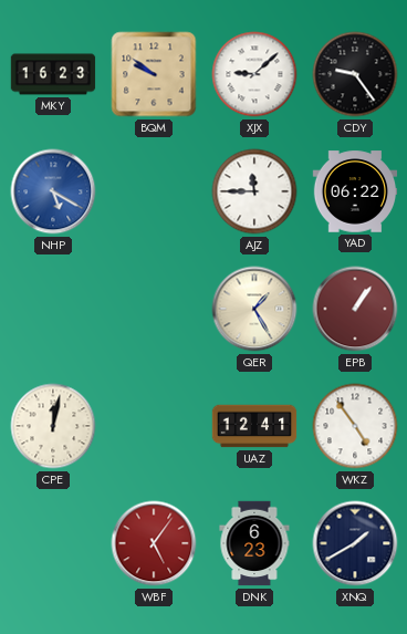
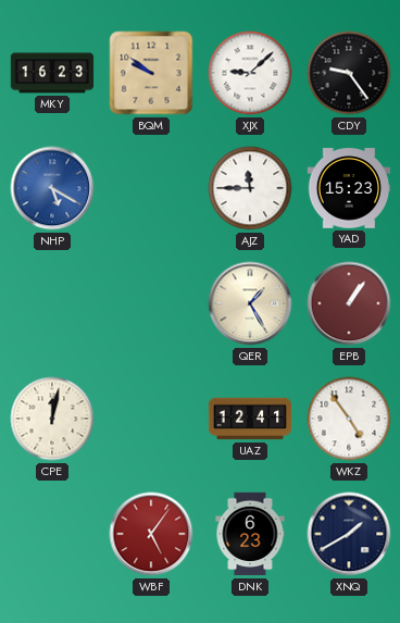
YAD: 06:22 -> 15:23
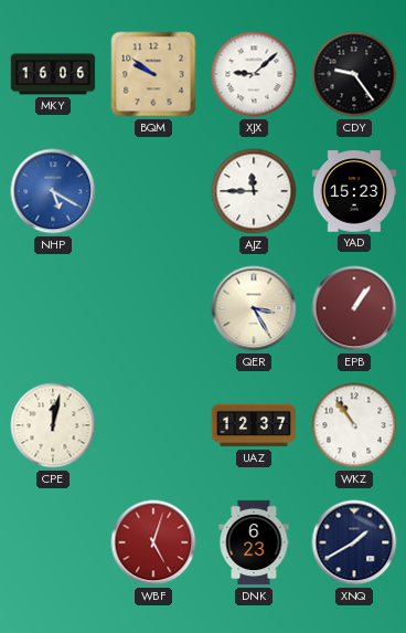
MKY: 16:23 -> 16:06
QER: 1:25 -> 3:25
UAZ: 12:41 -> 12:37
WKZ: 4:54 -> 10:54
WBF: 5:06 -> 5:03
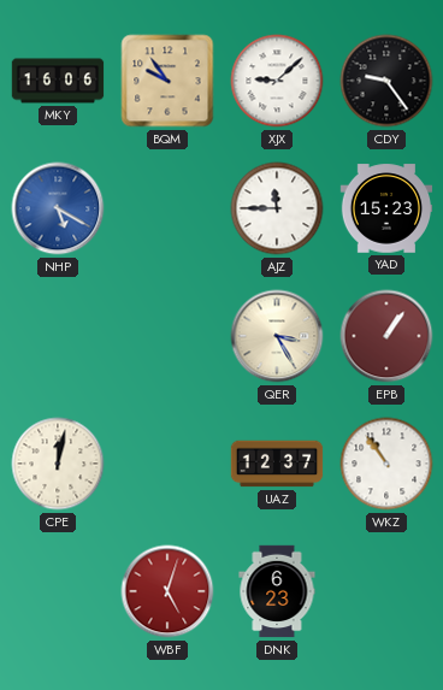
BQM: 9:51 -> 9:54
XNQ: 1:40 -> none
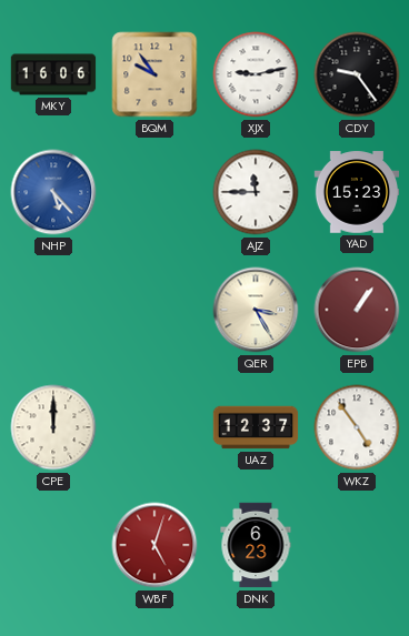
XJX: 9:08 -> 9:13
NHP: 5:20 -> 5:23
CPE: 12:02 -> 12:00
WKZ: 10:54 -> 4:54
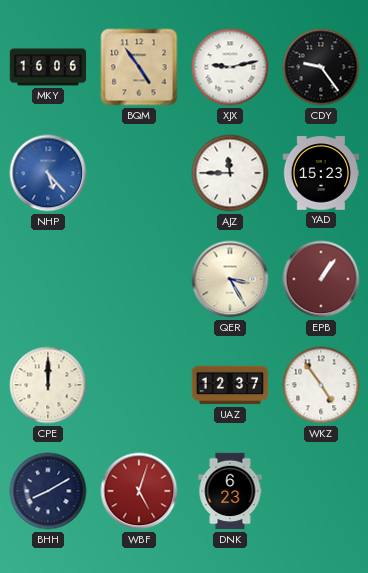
BQM: 9:54 -> 4:54
BHH: none -> 8:10
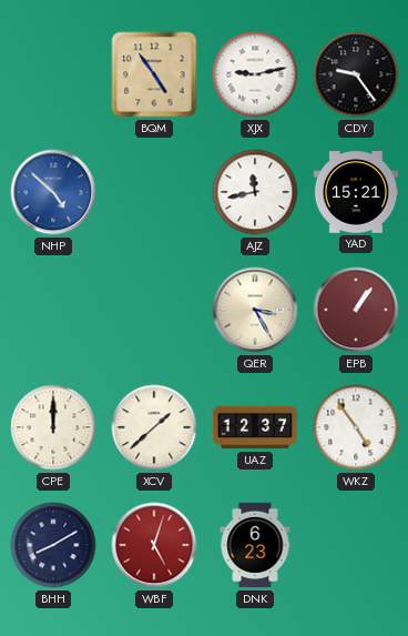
MKY: 16:06 -> none
NHP: 5:23 -> 4:52
AJZ: 11:45 -> 11:43
YAD: 15:23 -> 15:21
XCV: none -> 1:38
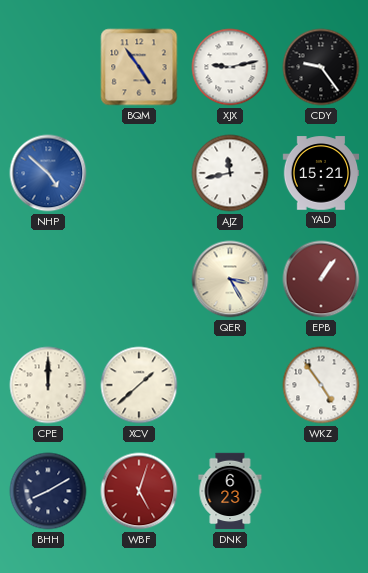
UAZ: 12:37 -> none
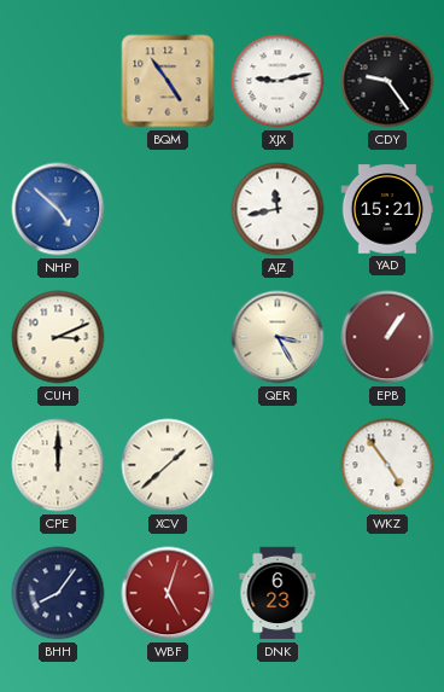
CUH: none -> 3:11
BHH: 8:10 -> 8:06
